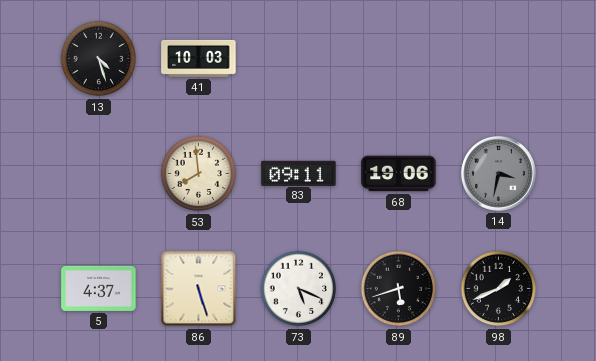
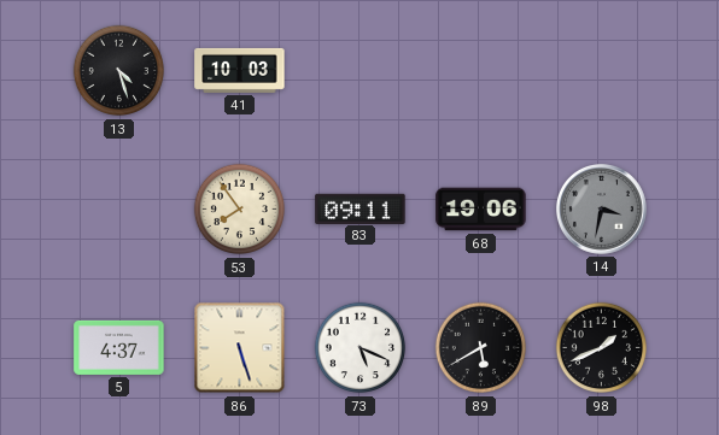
53: 7:59 -> 7:54
89: 5:42 -> 5:40
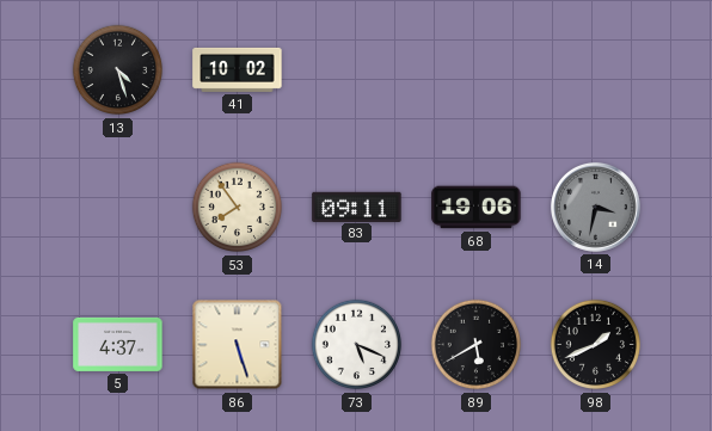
41: 10:03 -> 10:02
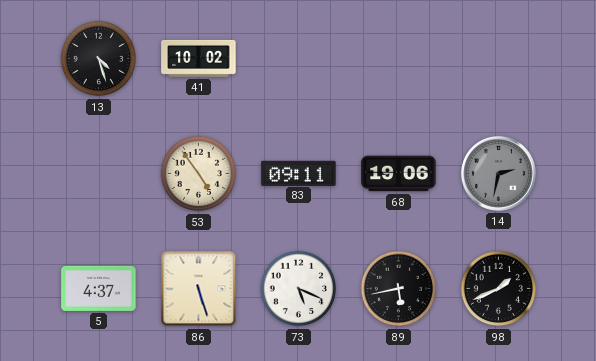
53: 7:54 -> 4:54
14: 3:32 -> 2:32
89: 5:40 -> 5:43
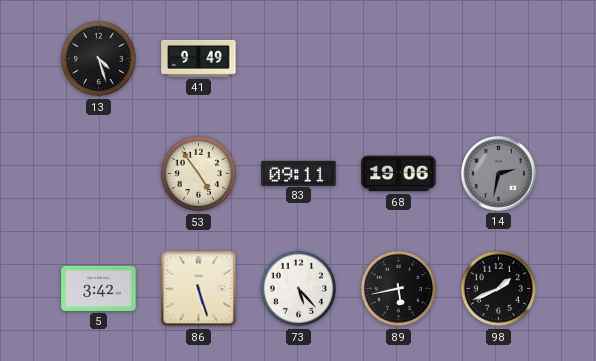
41: 10:02 -> 9:49
5: 4:37 -> 3:42
73: 5:19 -> 5:23
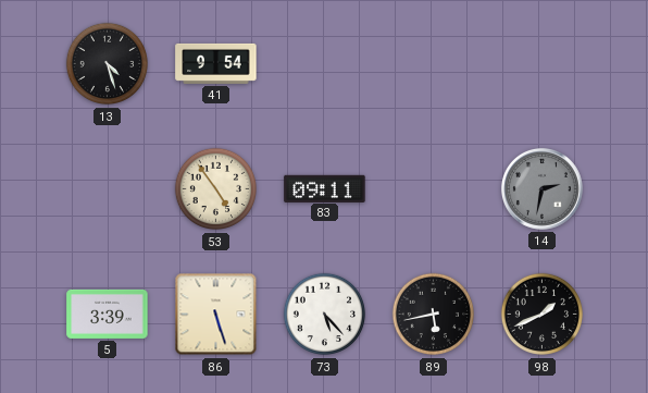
41: 9:49 -> 9:54
68: 19:06 -> none
5: 3:42 -> 3:39
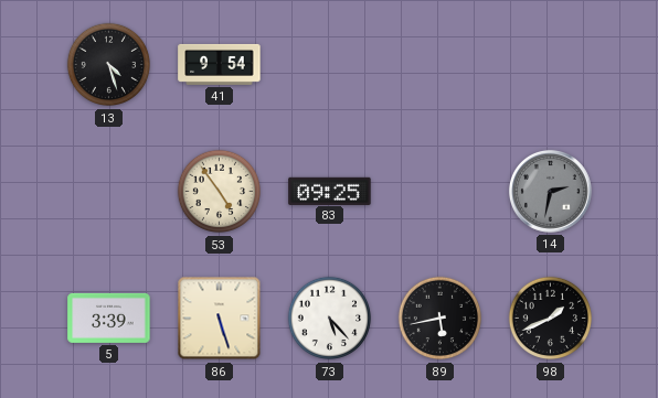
83: 09:11 -> 09:25
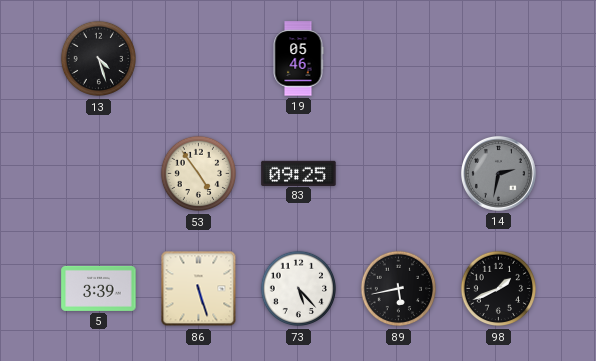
41: 9:54 -> none
19: none -> 05:46
